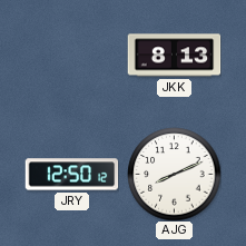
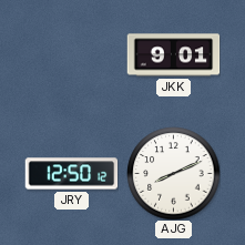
JKK: 8:13 -> 9:01
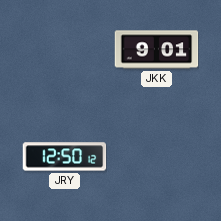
AJG: 8:11 -> none
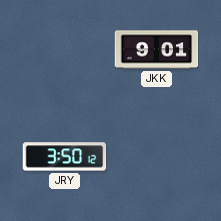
JRY: 12:50 -> 3:50
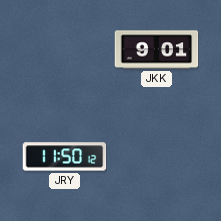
JRY: 3:50 -> 11:50
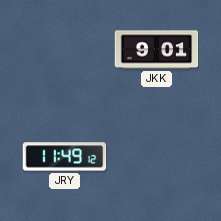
JRY: 11:50 -> 11:49
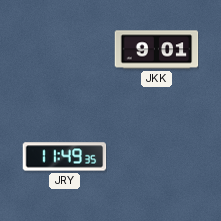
JRY: 11:49:12 -> 11:49:35
